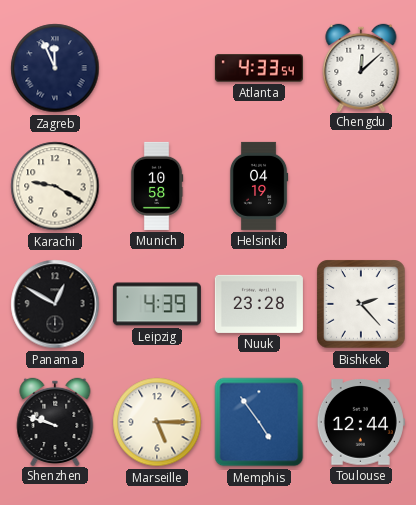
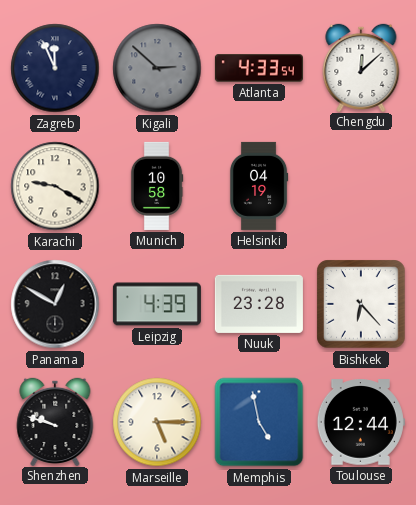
Kigali: none -> 2:52
Bishkek: 2:23 -> 6:23
Memphis: 4:54 -> 4:58
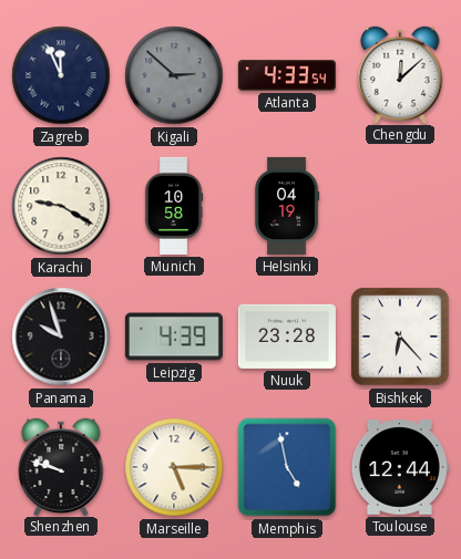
Panama: 12:50 -> 9:57
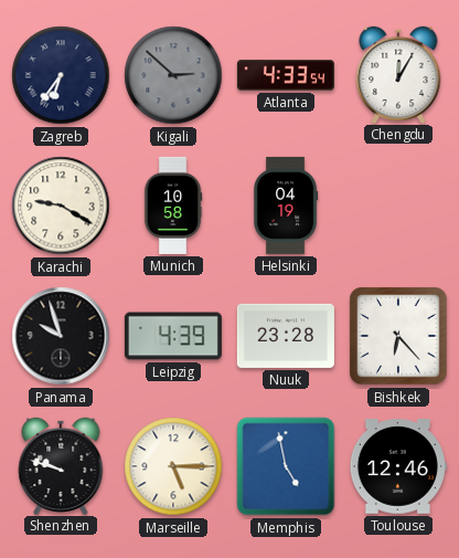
Zagreb: 11:56 -> 6:36
Chengdu: 12:08 -> 12:05
Toulouse: 12:44 -> 12:46
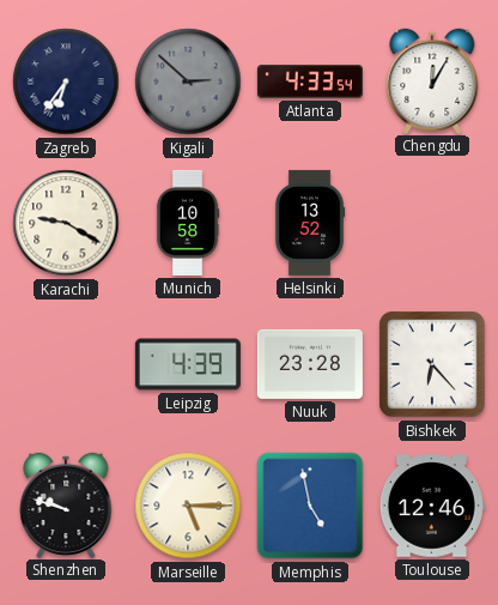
Helsinki: 04:19 -> 13:52
Panama: 9:57 -> none
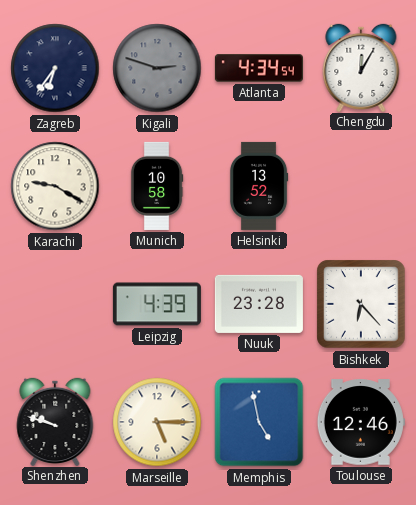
Kigali: 2:52 -> 2:48
Atlanta: 4:33 -> 4:34
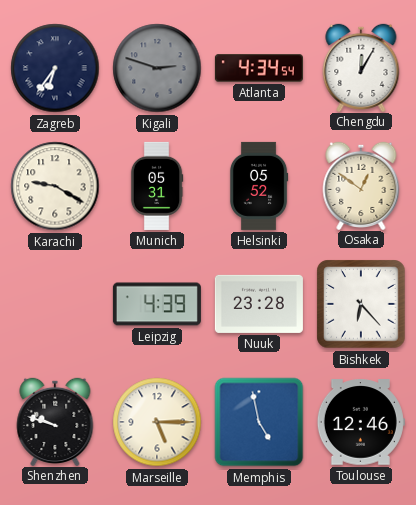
Munich: 10:58 -> 05:31
Helsinki: 13:52 -> 05:52
Osaka: none -> 12:51
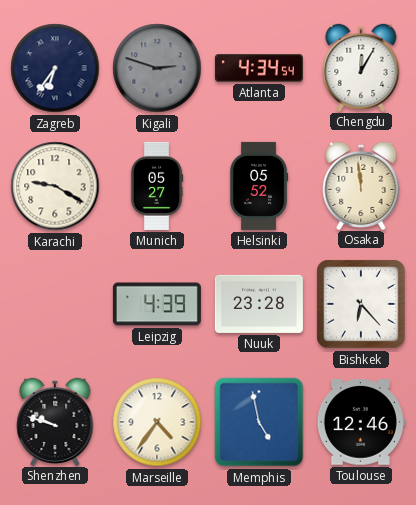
Munich: 05:31 -> 05:27
Osaka: 12:51 -> 11:59
Marseille: 5:15 -> 4:36
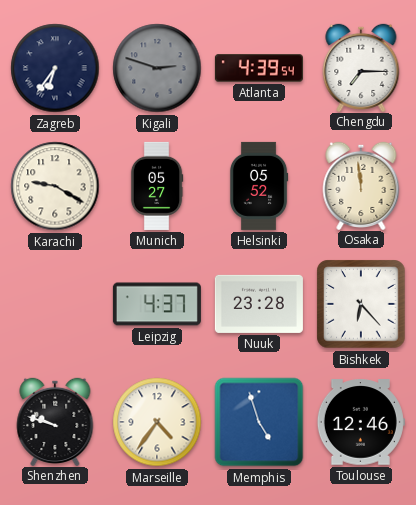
Atlanta: 4:34 -> 4:39
Chengdu: 12:05 -> 7:15
Leipzig: 4:39 -> 4:37
Memphis: 4:58 -> 4:57
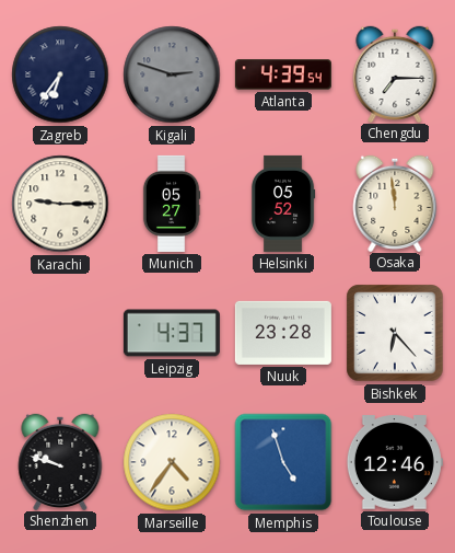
Karachi: 9:20 -> 9:15
